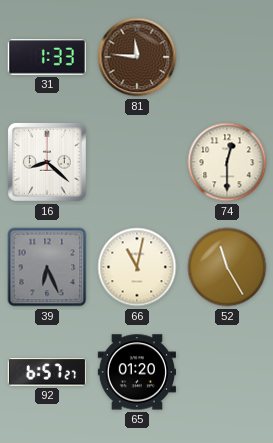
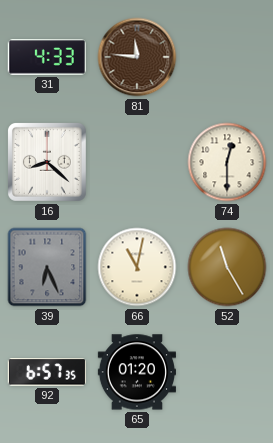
31: 1:33 -> 4:33
92: 6:57:27 -> 6:57:35
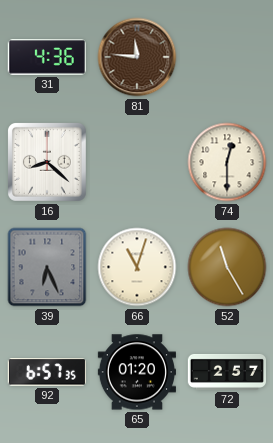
31: 4:33 -> 4:36
66: 11:02 -> 11:03
72: none -> 2:57
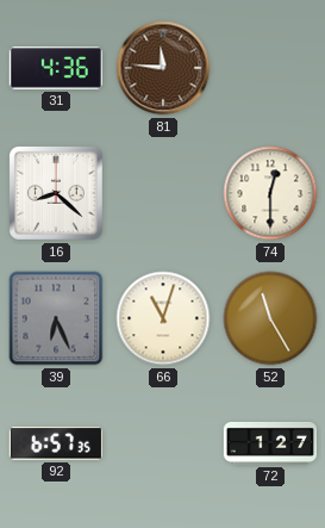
65: 01:20 -> none
72: 2:57 -> 1:27
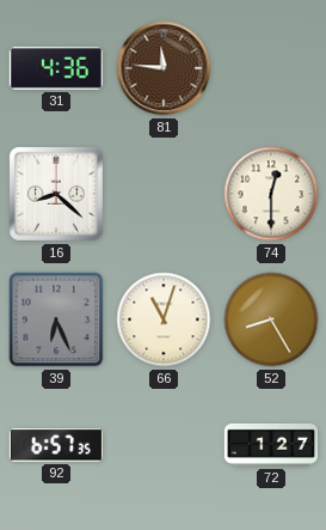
52: 11:25 -> 8:25
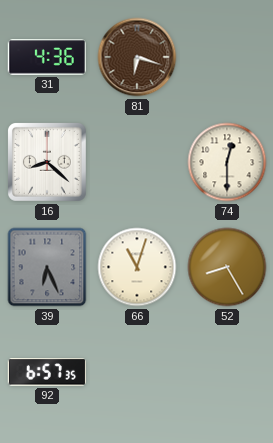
81: 11:46 -> 6:18
72: 1:27 -> none
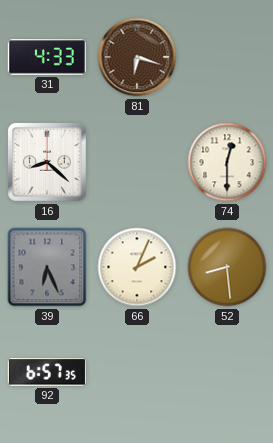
31: 4:36 -> 4:33
66: 11:03 -> 2:04
52: 8:25 -> 8:29
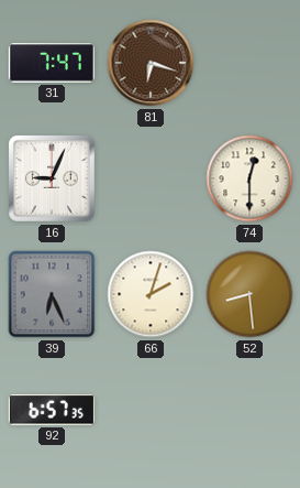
31: 4:33 -> 7:47
16: 8:22 -> 9:04
66: 2:04 -> 2:03
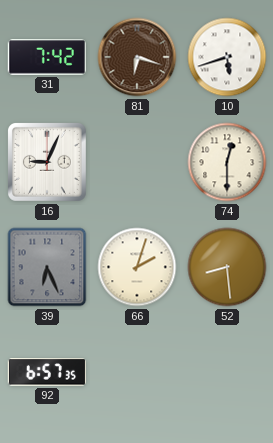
31: 7:47 -> 7:42
10: none -> 5:42
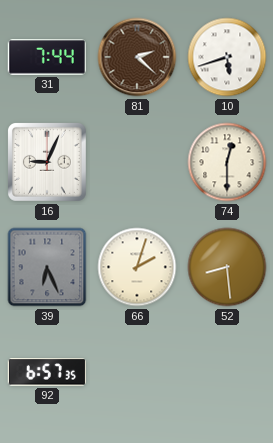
31: 7:42 -> 7:44
81: 6:18 -> 2:22
